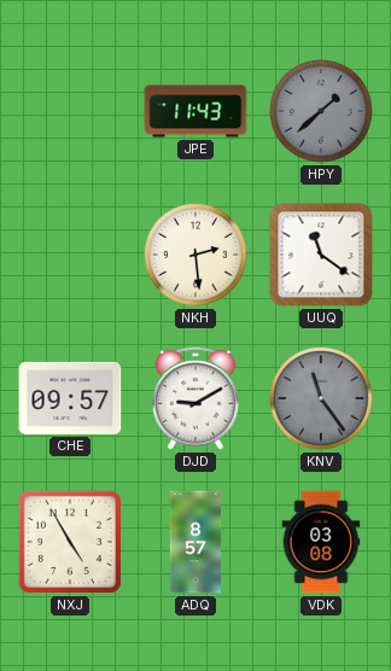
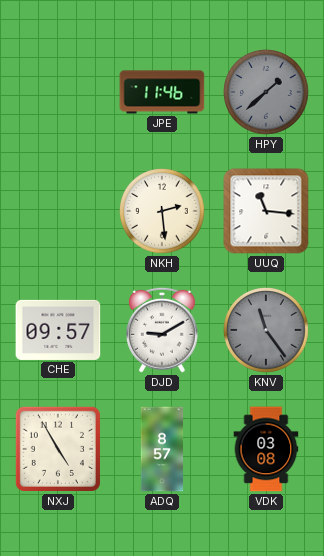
JPE: 11:43 -> 11:46
UUQ: 11:21 -> 11:16
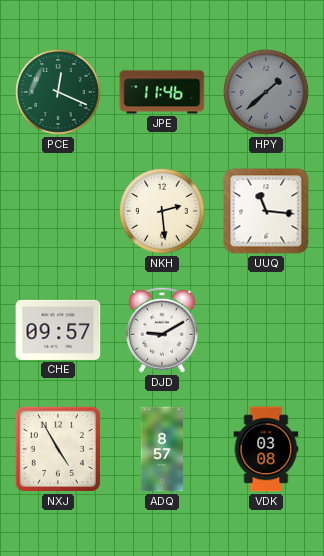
PCE: none -> 12:19
KNV: 11:24 -> none
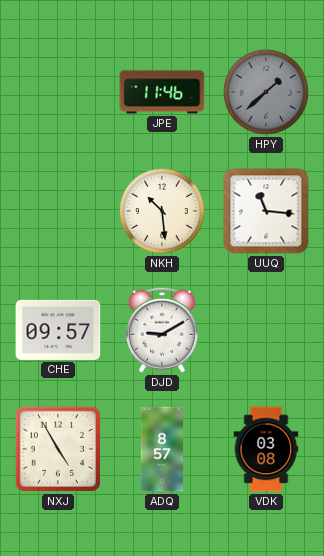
PCE: 12:19 -> none
NKH: 2:29 -> 10:29
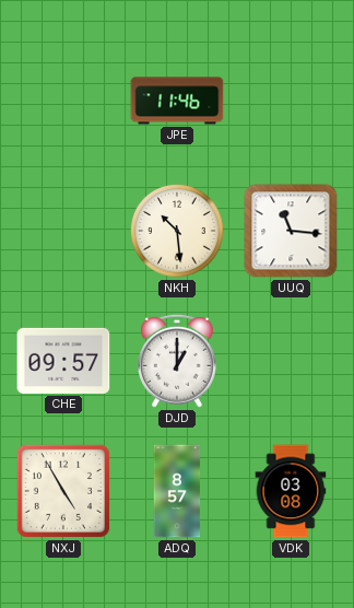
HPY: 1:38 -> none
DJD: 9:10 -> 1:00
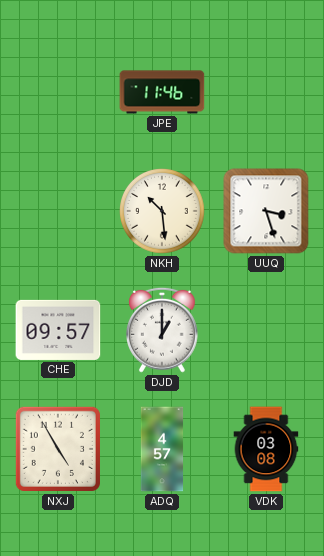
UUQ: 11:16 -> 3:27
ADQ: 8:57 -> 4:57
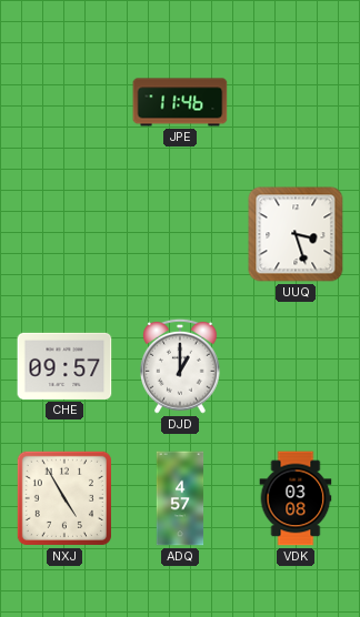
NKH: 10:29 -> none
